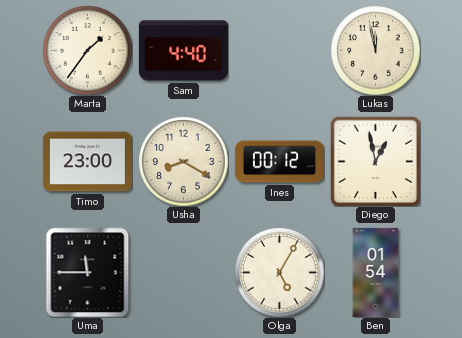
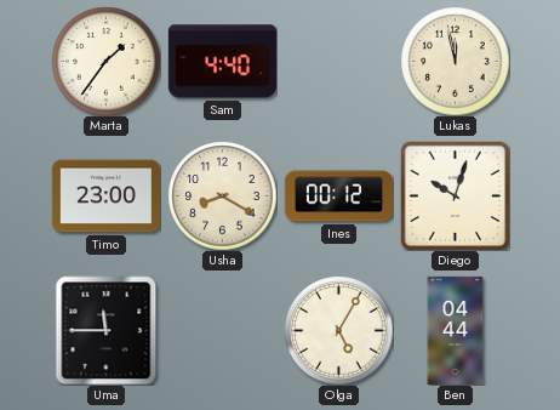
Diego: 12:58 -> 10:03
Ben: 01:54 -> 04:44
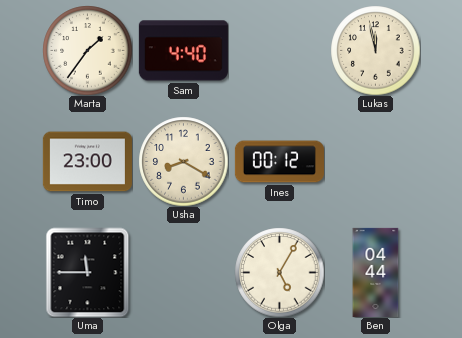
Diego: 10:03 -> none
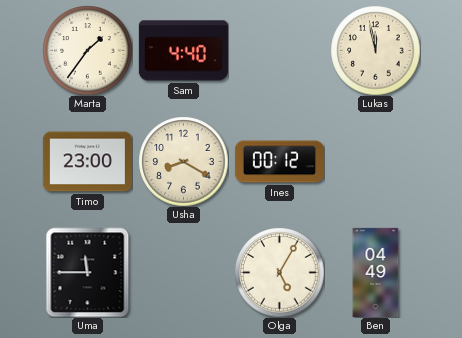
Ben: 04:44 -> 04:49
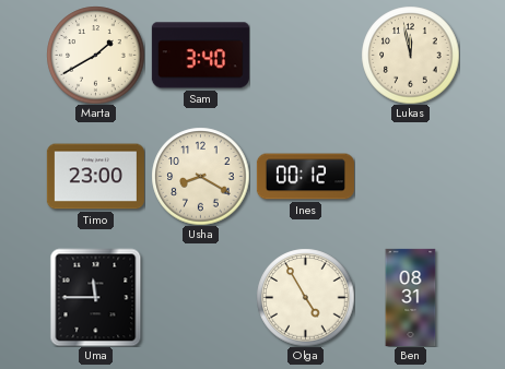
Marta: 1:36 -> 1:40
Sam: 4:40 -> 3:40
Olga: 5:05 -> 4:55
Ben: 04:49 -> 08:31
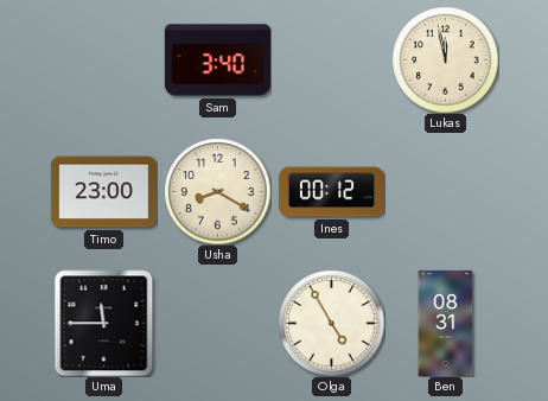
Marta: 1:40 -> none
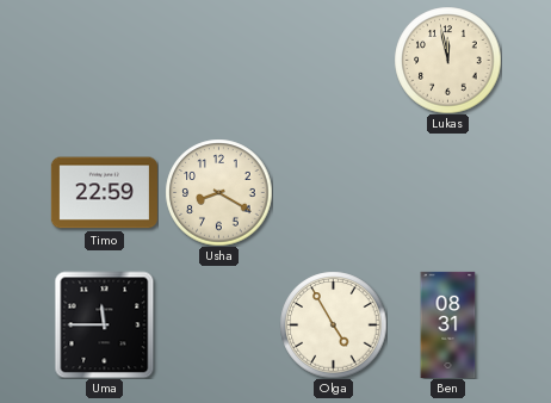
Sam: 3:40 -> none
Timo: 23:00 -> 22:59
Ines: 00:12 -> none
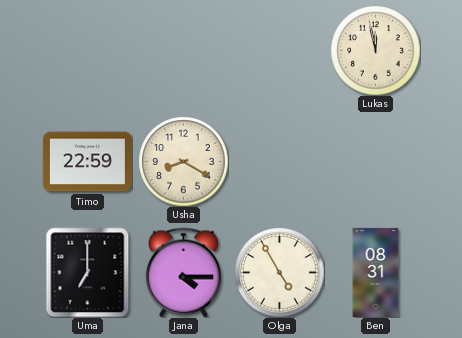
Uma: 11:45 -> 7:00
Jana: none -> 4:15
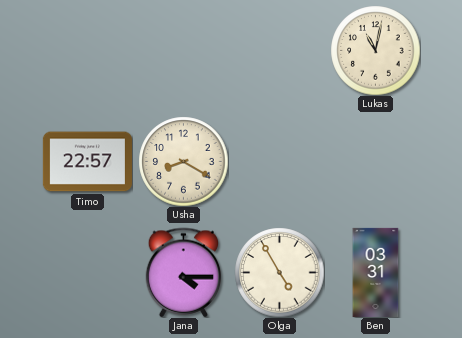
Lukas: 11:58 -> 11:02
Timo: 22:59 -> 22:57
Uma: 7:00 -> none
Ben: 08:31 -> 03:31
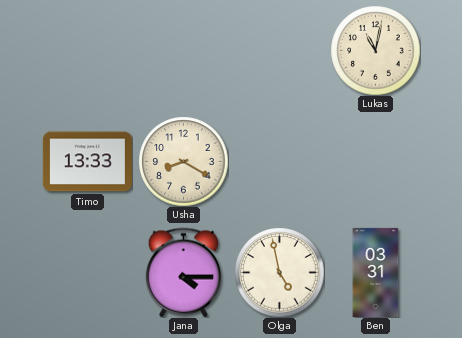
Timo: 22:57 -> 13:33
Olga: 4:55 -> 4:58
